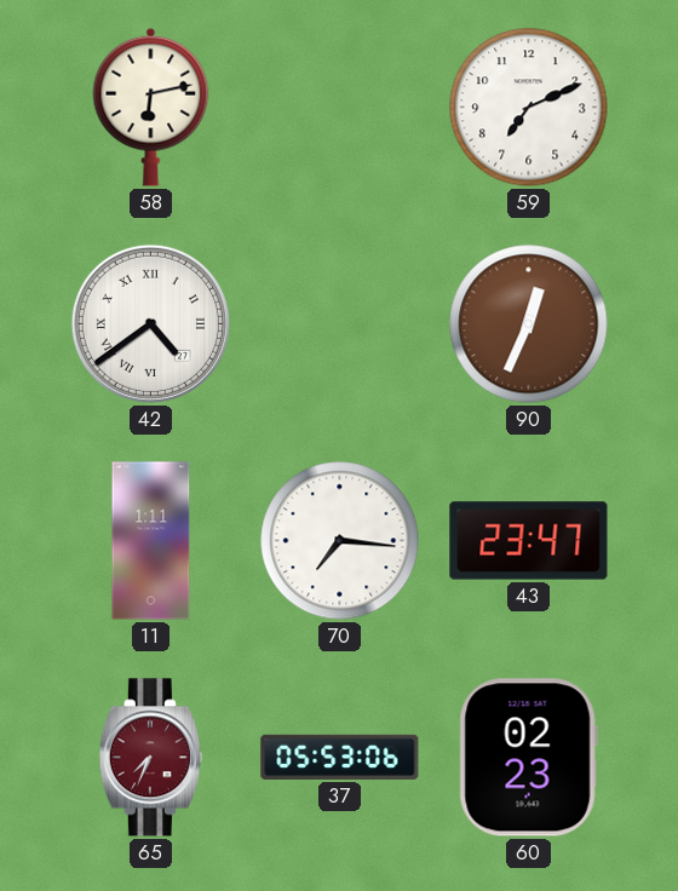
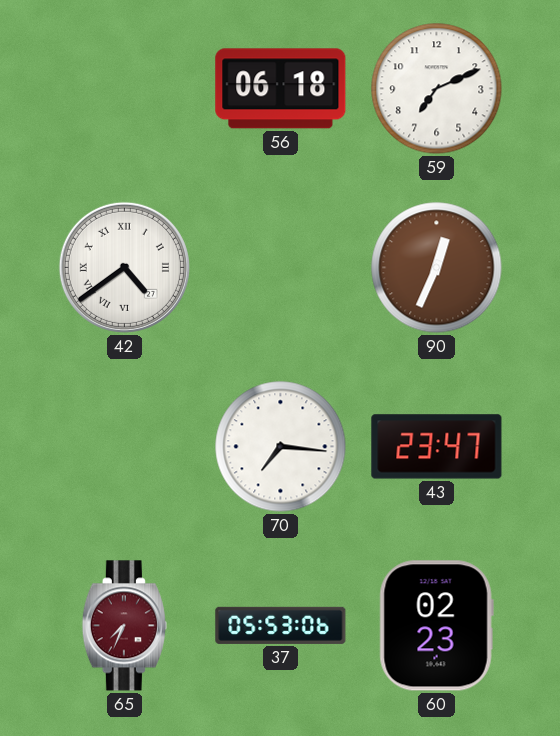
58: 6:13 -> none
56: none -> 06:18
11: 1:11 -> none
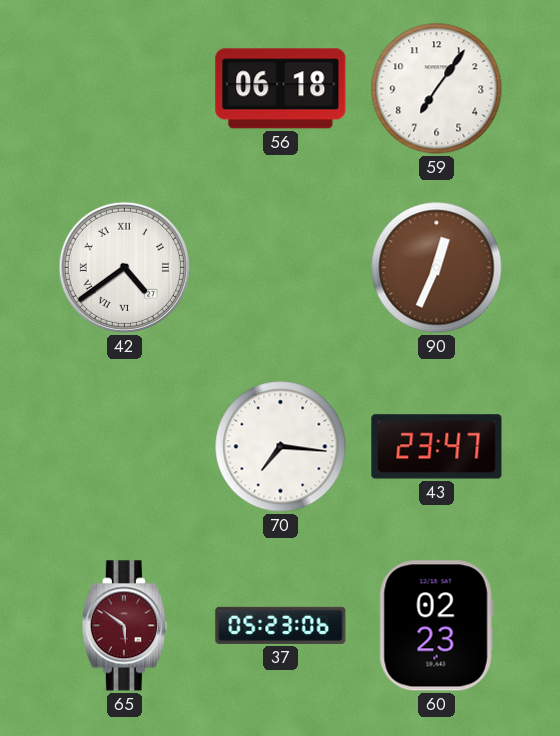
59: 7:11 -> 7:06
65: 7:34 -> 5:51
37: 05:53 -> 05:23
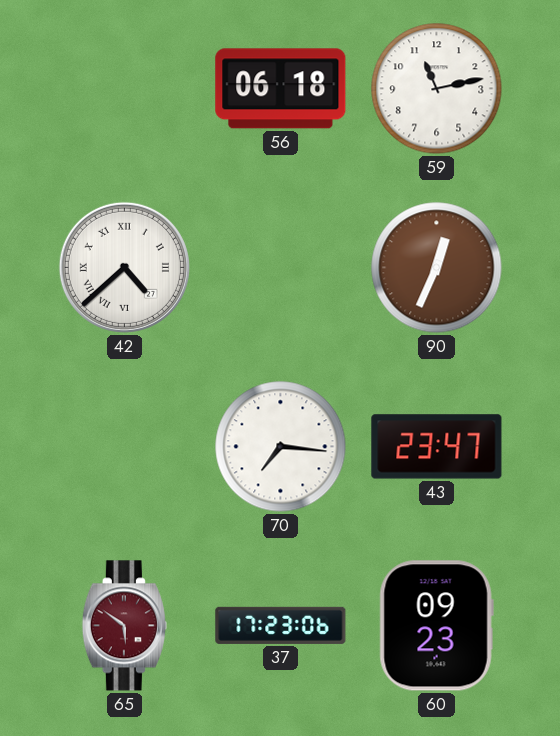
59: 7:06 -> 11:13
42: 4:39 -> 4:38
37: 05:23 -> 17:23
60: 02:23 -> 09:23
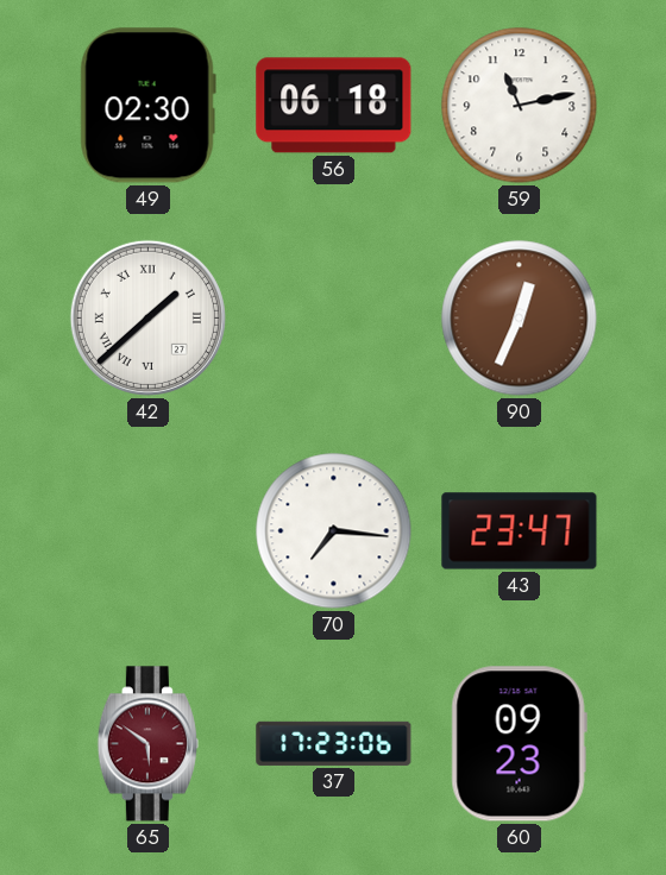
49: none -> 02:30
42: 4:38 -> 1:38
